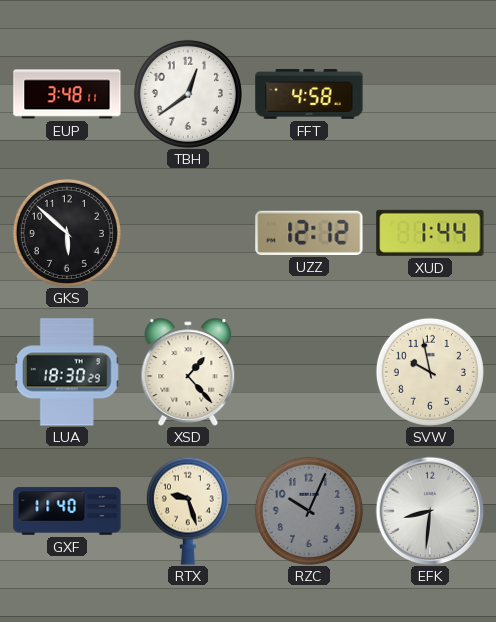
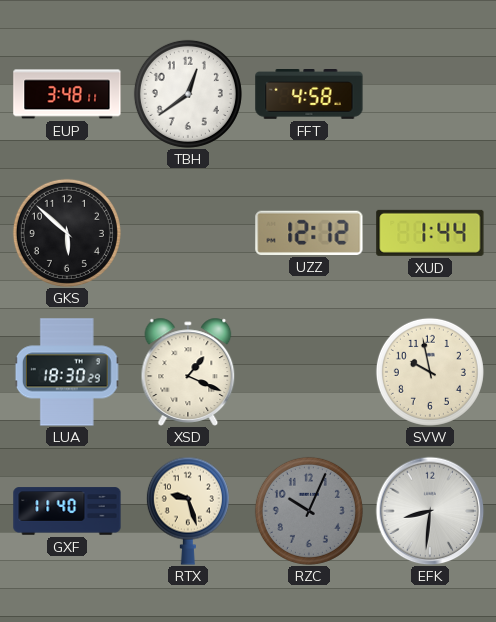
XSD: 1:23 -> 1:19
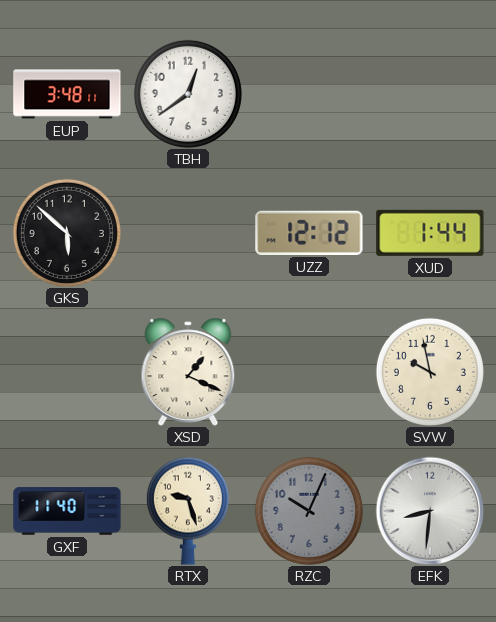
FFT: 4:58 -> none
LUA: 18:30 -> none
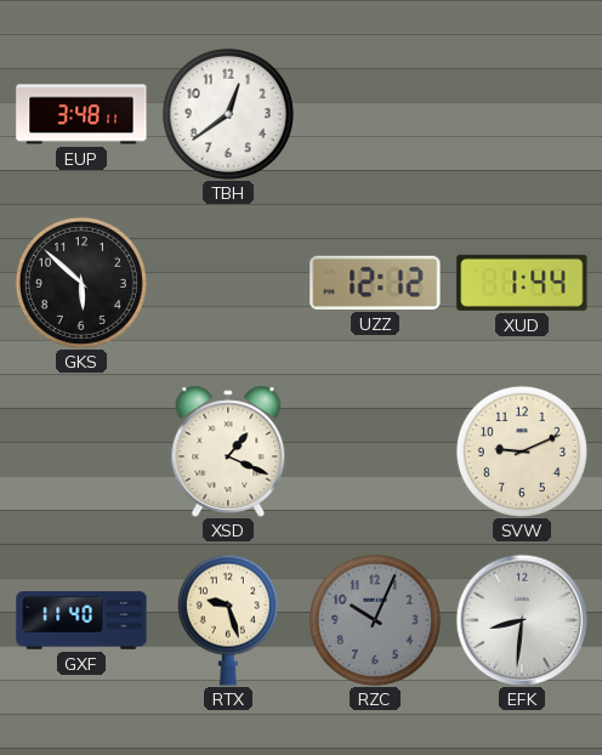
SVW: 9:58 -> 9:11
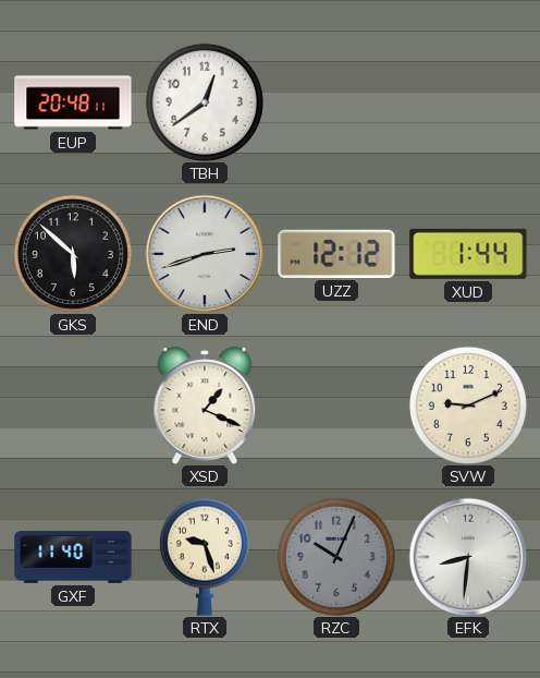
EUP: 3:48 -> 20:48
END: none -> 2:42
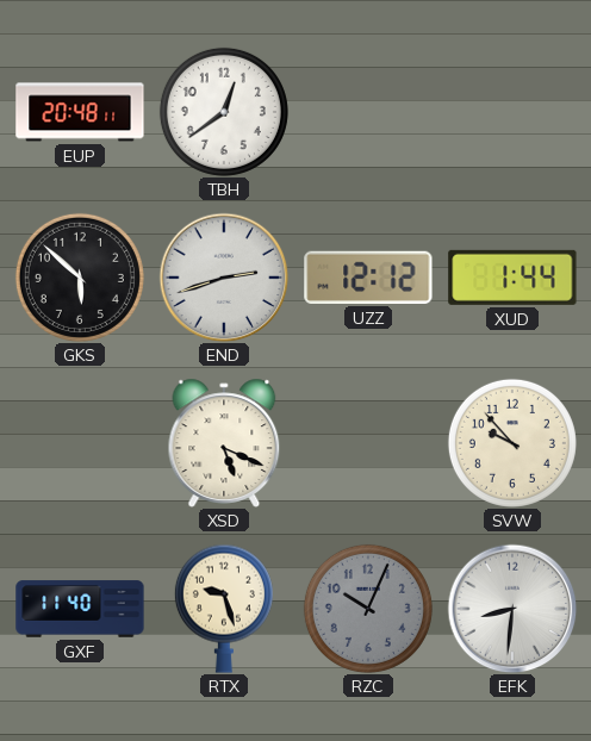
XSD: 1:19 -> 5:19
SVW: 9:11 -> 9:53
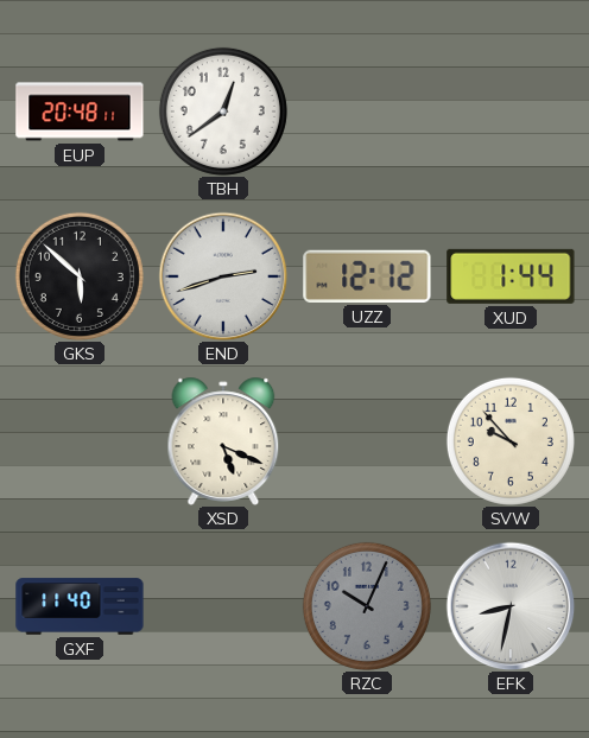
RTX: 9:27 -> none
EFK: 8:31 -> 8:32
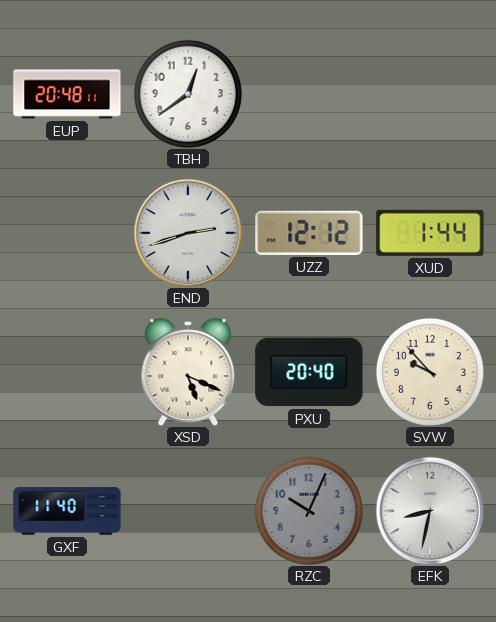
GKS: 5:52 -> none
PXU: none -> 20:40
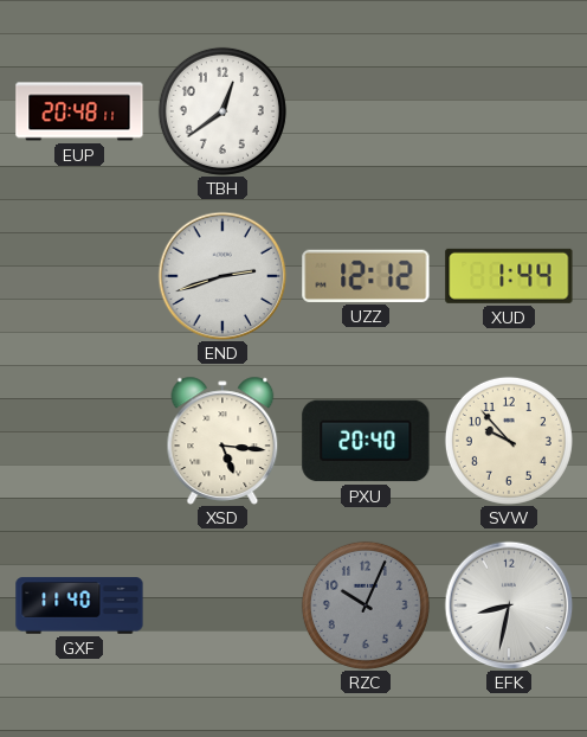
XSD: 5:19 -> 5:16
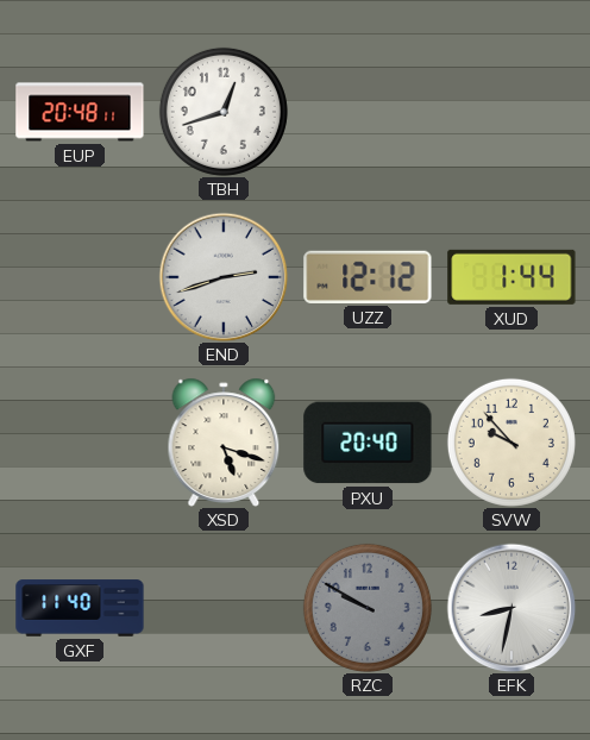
TBH: 12:39 -> 12:42
XSD: 5:16 -> 5:18
RZC: 10:04 -> 9:50
